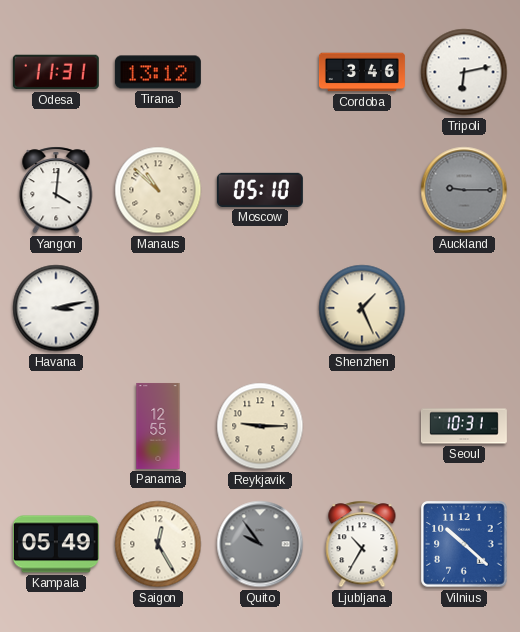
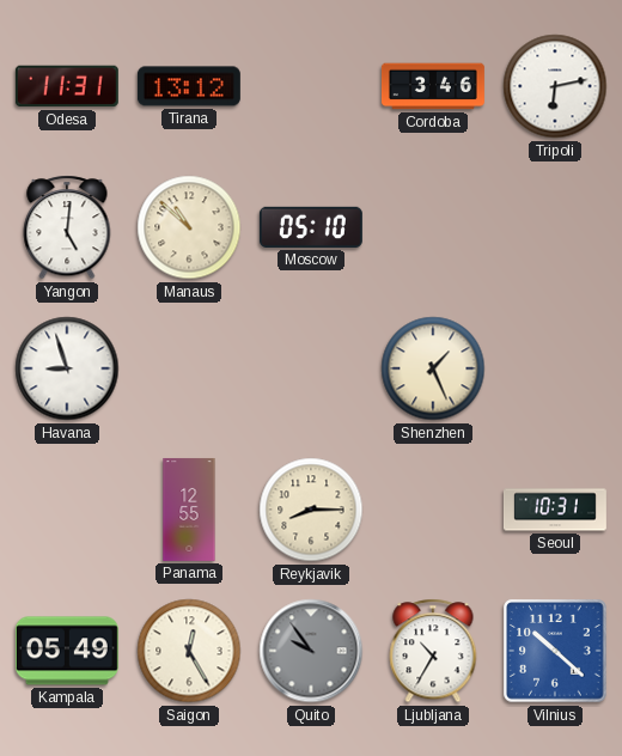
Yangon: 4:01 -> 5:01
Auckland: 9:15 -> none
Havana: 3:13 -> 8:57
Reykjavik: 9:15 -> 8:15
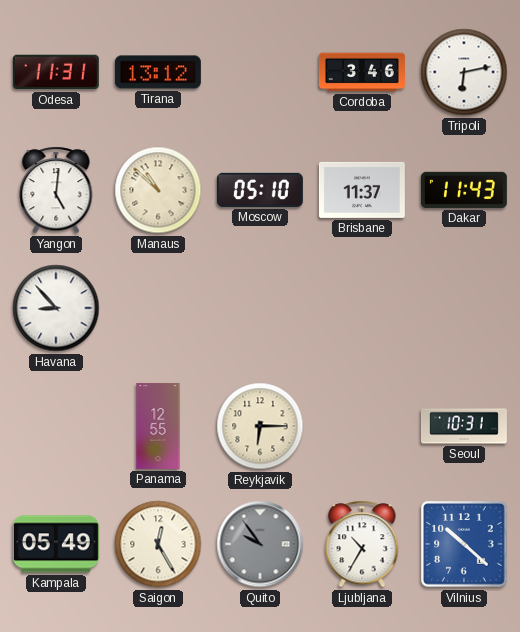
Brisbane: none -> 11:37
Dakar: none -> 11:43
Havana: 8:57 -> 8:53
Shenzhen: 1:26 -> none
Reykjavik: 8:15 -> 6:15
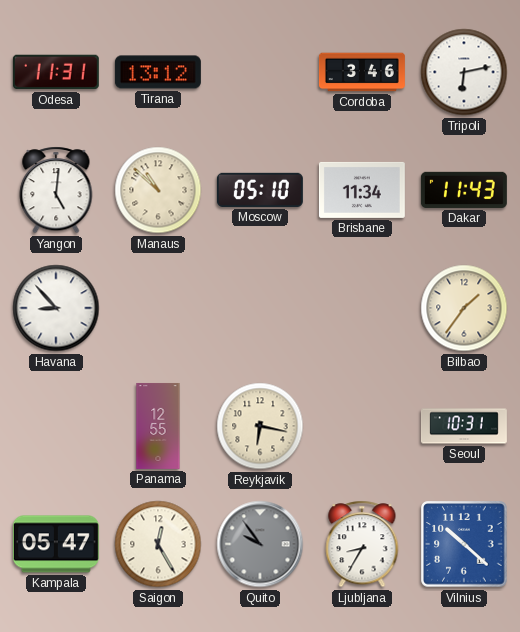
Brisbane: 11:37 -> 11:34
Bilbao: none -> 1:36
Reykjavik: 6:15 -> 6:17
Kampala: 05:49 -> 05:47
Ljubljana: 10:35 -> 8:35
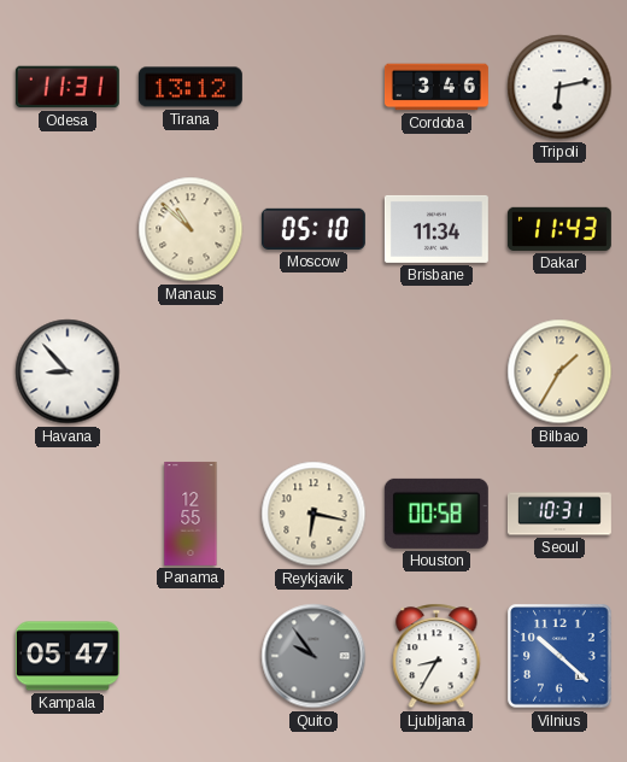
Yangon: 5:01 -> none
Bilbao: 1:36 -> 1:35
Houston: none -> 00:58
Saigon: 12:25 -> none
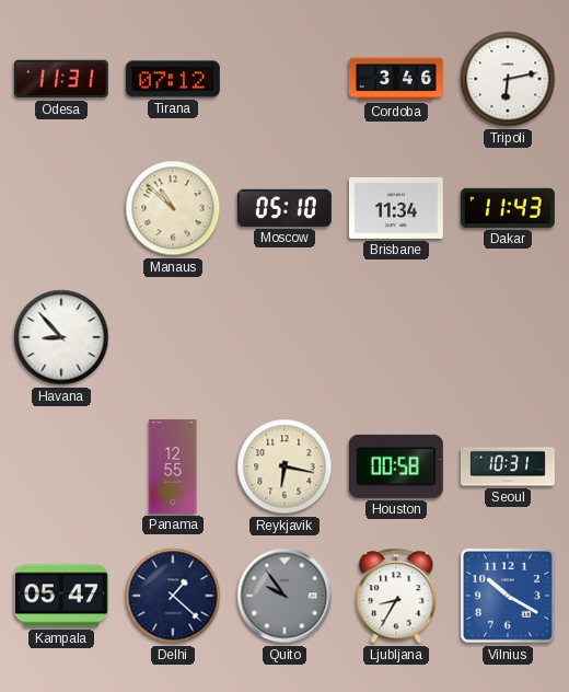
Tirana: 13:12 -> 07:12
Bilbao: 1:35 -> none
Delhi: none -> 1:22
Vilnius: 10:22 -> 10:20
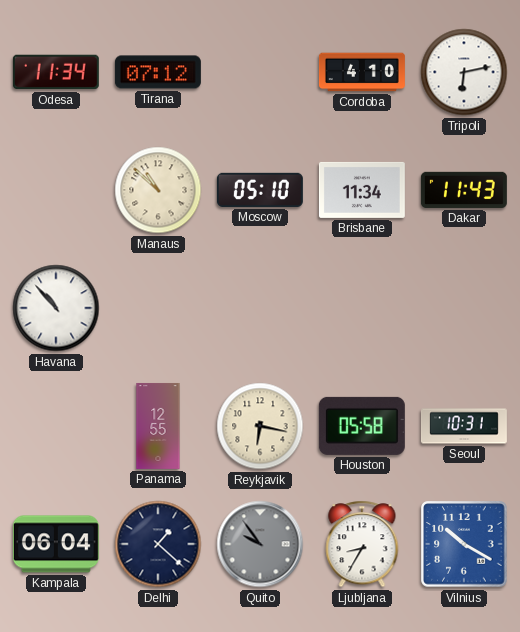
Odesa: 11:31 -> 11:34
Cordoba: 3:46 -> 4:10
Havana: 8:53 -> 10:53
Houston: 00:58 -> 05:58
Kampala: 05:47 -> 06:04
